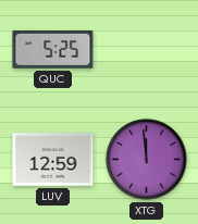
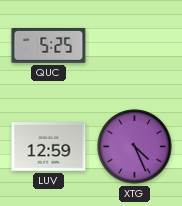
XTG: 11:59 -> 4:26
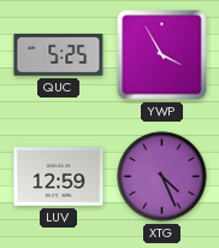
YWP: none -> 3:55
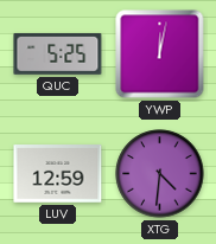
YWP: 3:55 -> 12:02
XTG: 4:26 -> 4:31
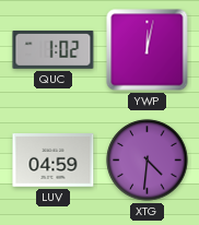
QUC: 5:25 -> 1:02
LUV: 12:59 -> 04:59
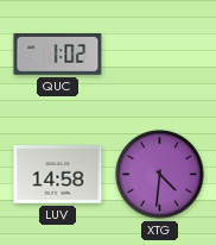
YWP: 12:02 -> none
LUV: 04:59 -> 14:58
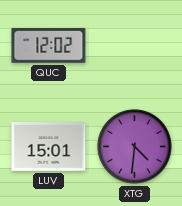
QUC: 1:02 -> 12:02
LUV: 14:58 -> 15:01
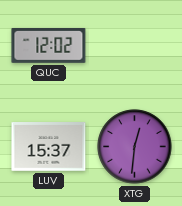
LUV: 15:01 -> 15:37
XTG: 4:31 -> 12:31
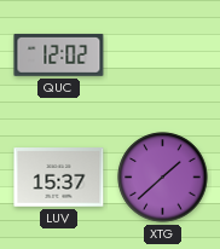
XTG: 12:31 -> 1:38
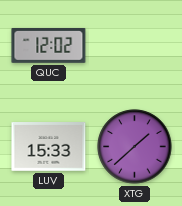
LUV: 15:37 -> 15:33
